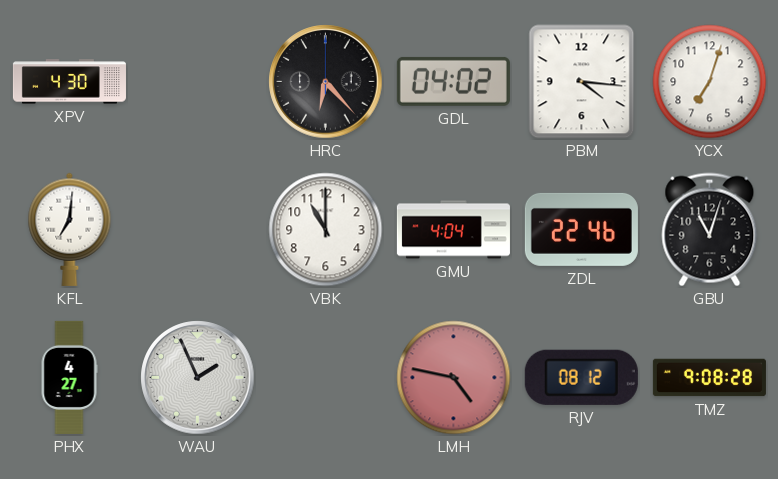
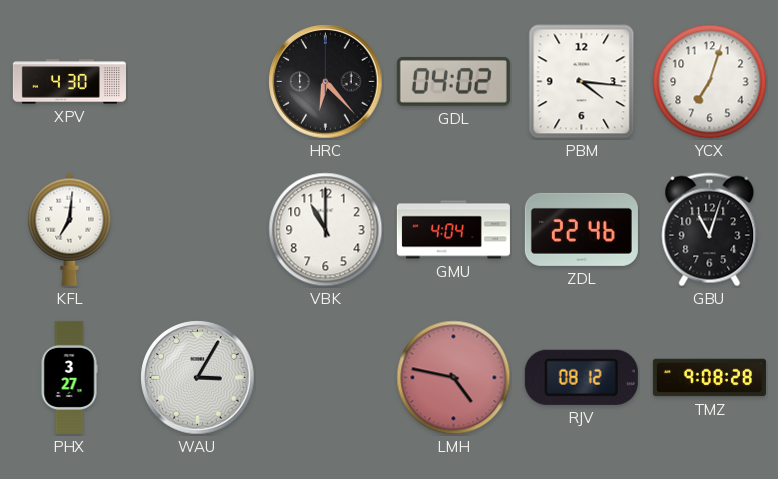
PHX: 4:27 -> 3:27
WAU: 1:56 -> 3:05
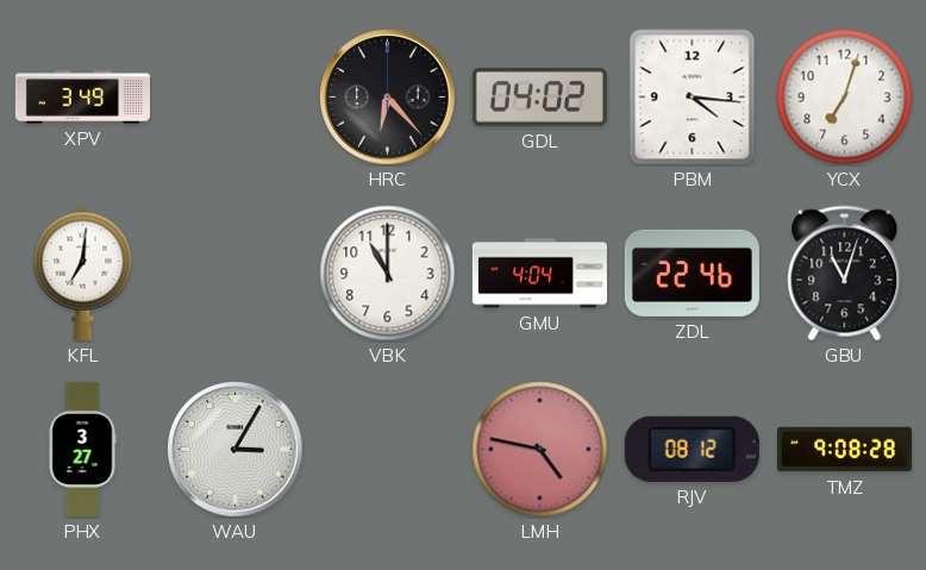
XPV: 4:30 -> 3:49
